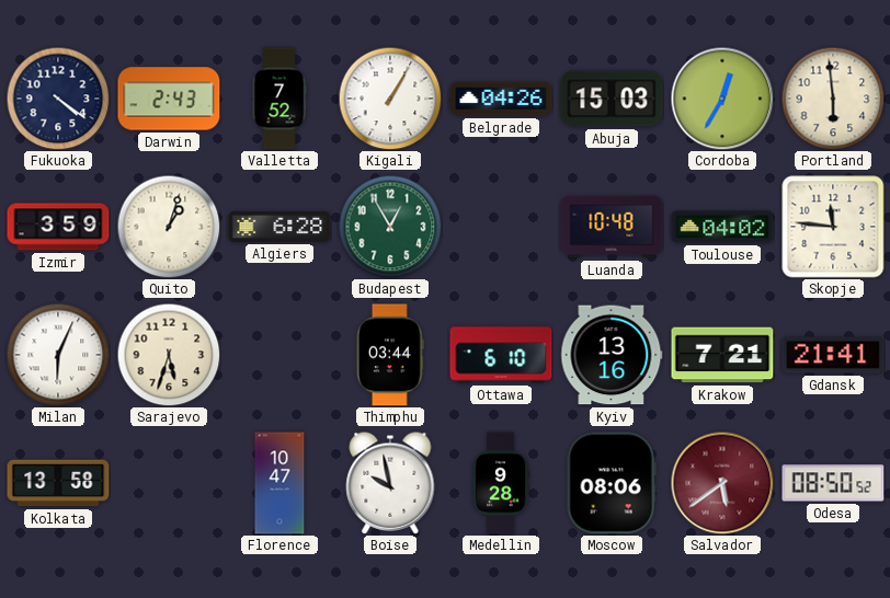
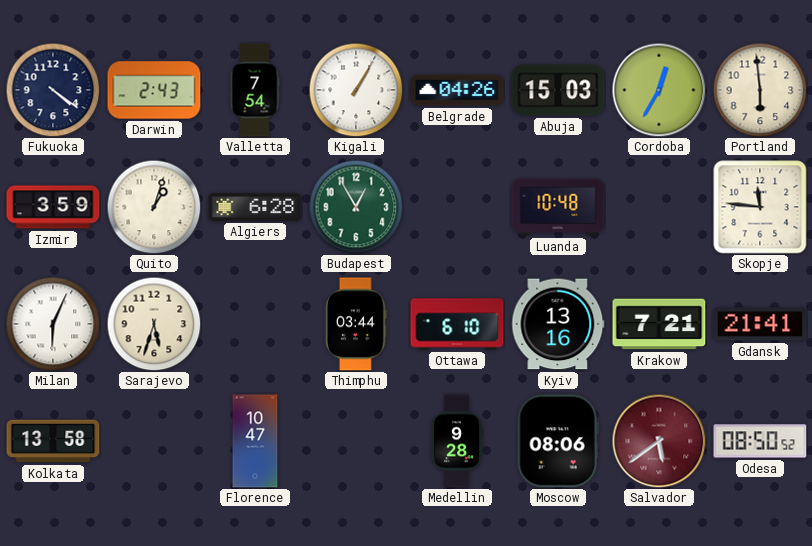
Valletta: 7:52 -> 7:54
Toulouse: 04:02 -> none
Boise: 9:58 -> none
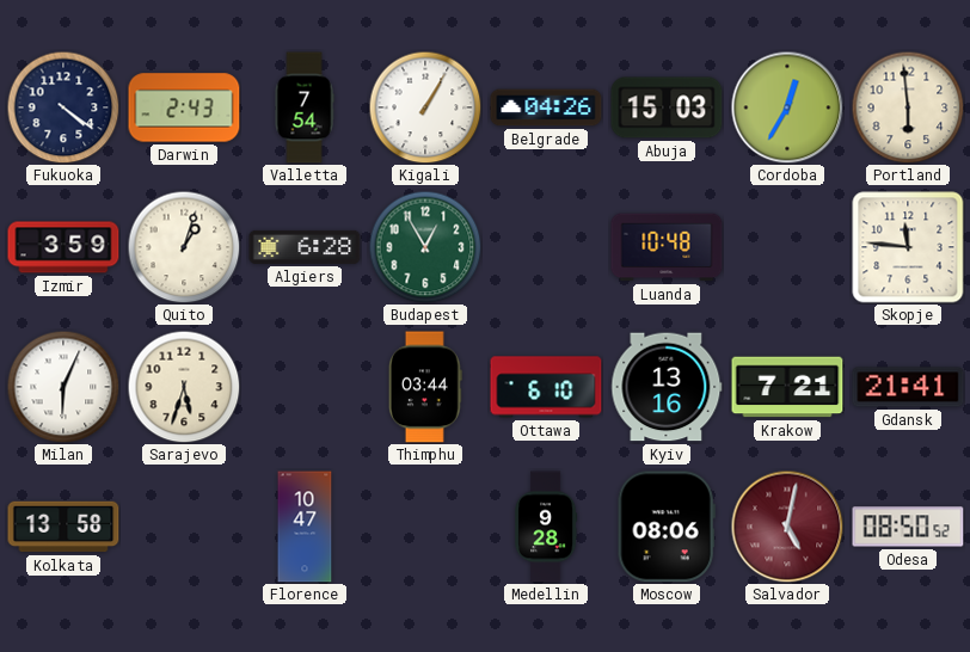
Salvador: 5:39 -> 5:02
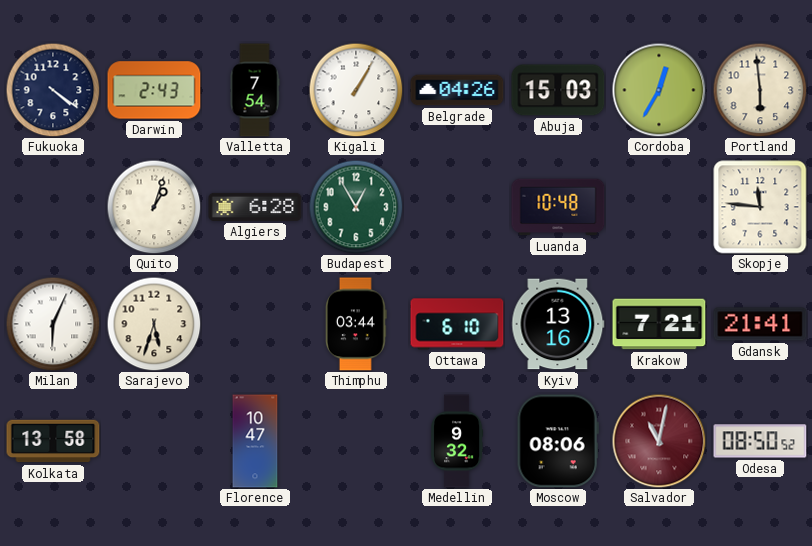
Izmir: 3:59 -> none
Medellin: 9:28 -> 9:32
Salvador: 5:02 -> 11:02
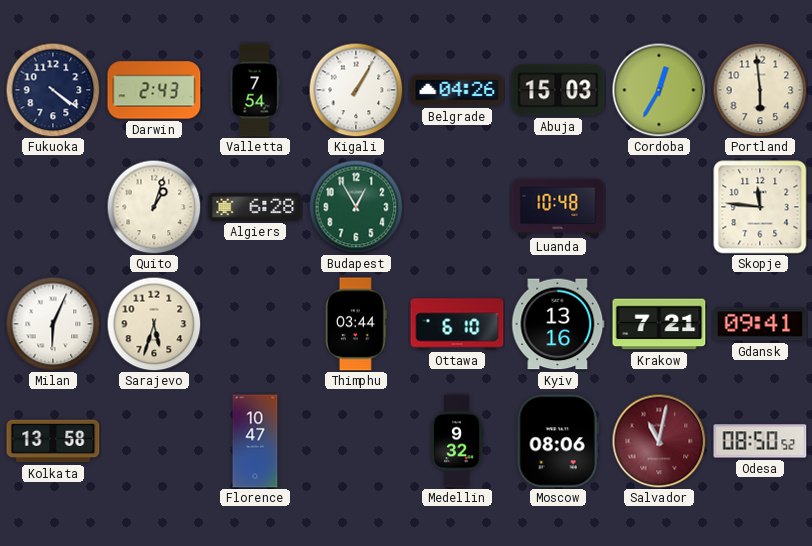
Gdansk: 21:41 -> 09:41
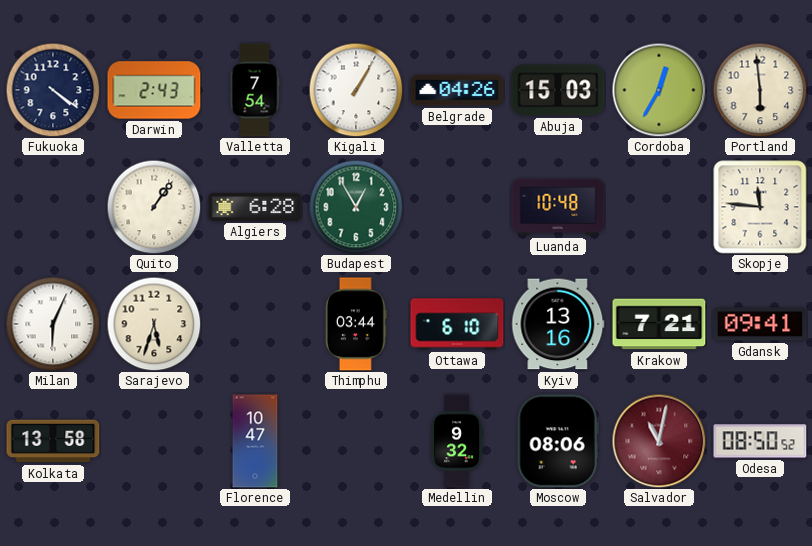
Quito: 1:03 -> 1:06
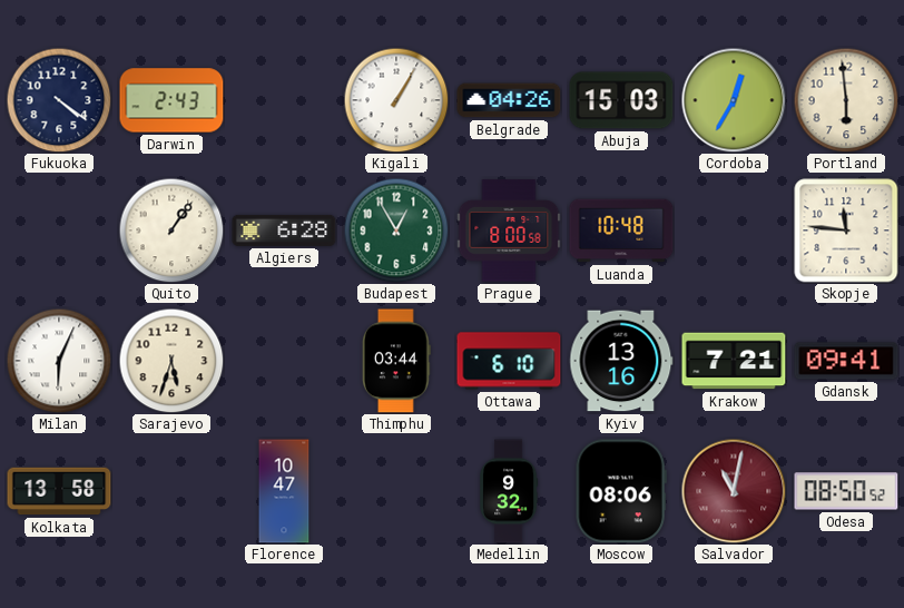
Valletta: 7:54 -> none
Prague: none -> 8:00
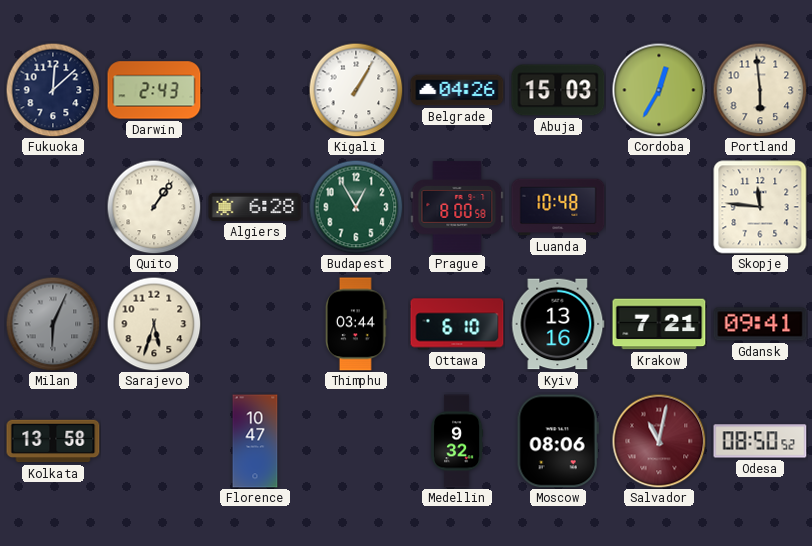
Fukuoka: 4:21 -> 12:08
Milan dial: white -> grey
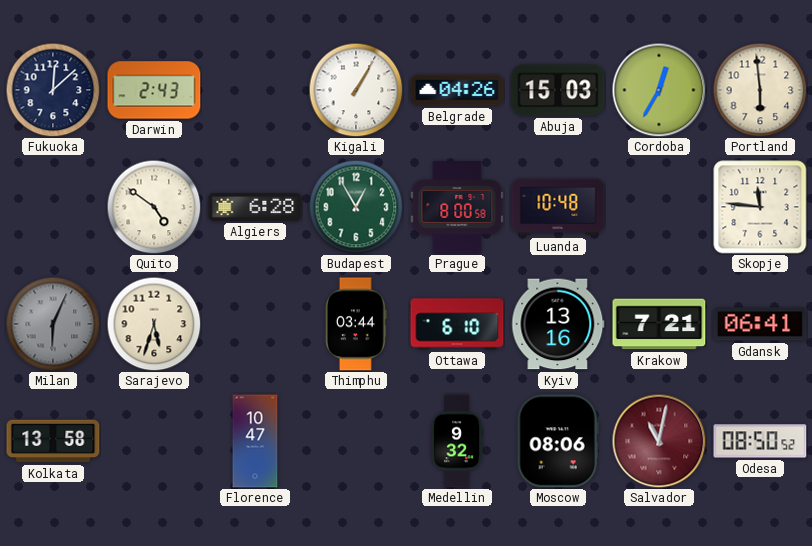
Quito: 1:06 -> 4:51
Gdansk: 09:41 -> 06:41
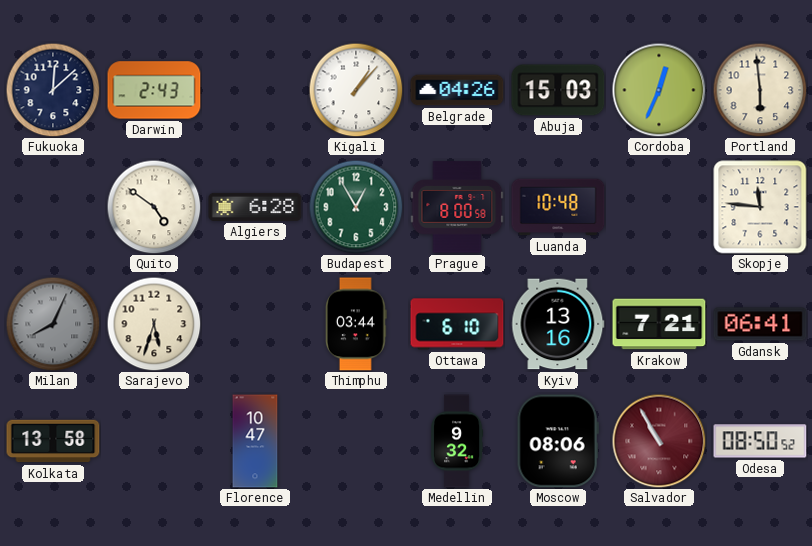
Kigali: 1:05 -> 1:07
Cordoba: 12:35 -> 12:34
Milan: 6:04 -> 8:04
Salvador: 11:02 -> 10:55
